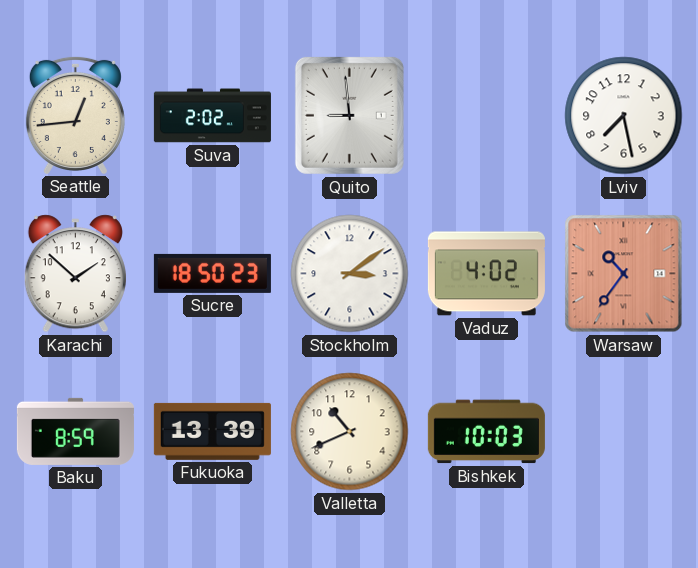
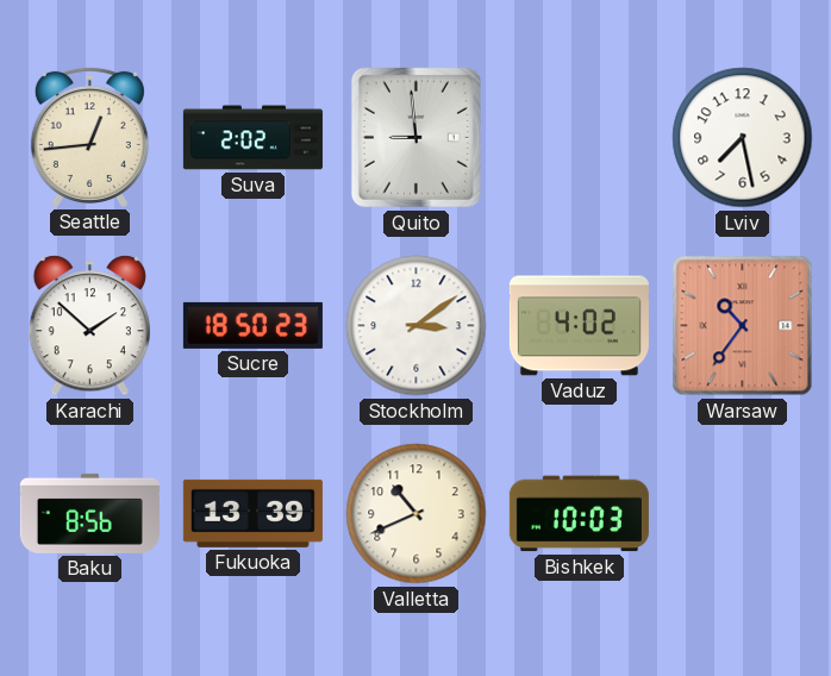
Baku: 8:59 -> 8:56
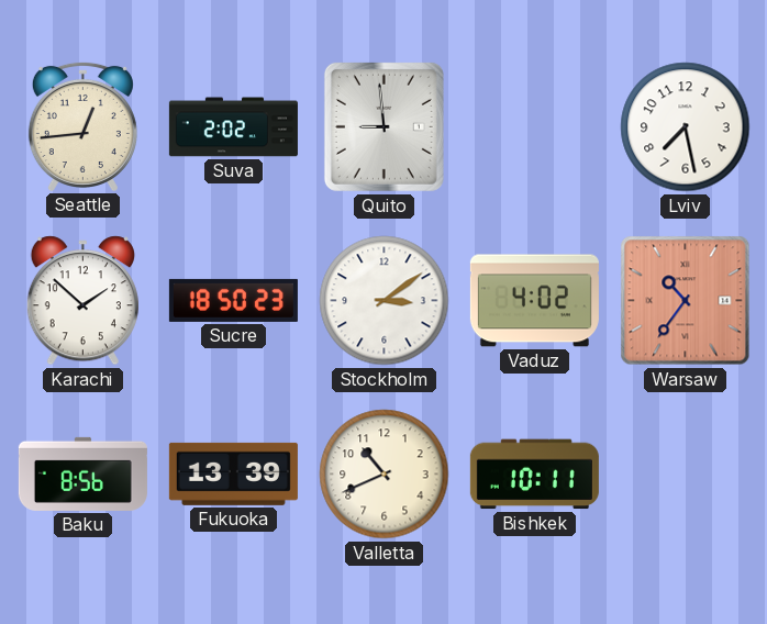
Bishkek: 10:03 -> 10:11
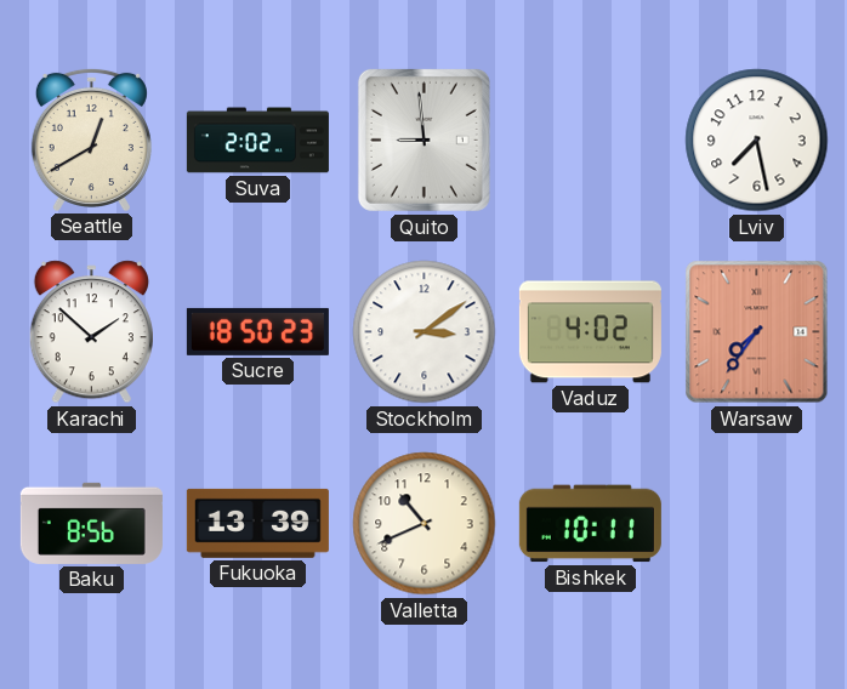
Seattle: 12:44 -> 12:40
Warsaw: 10:36 -> 7:36
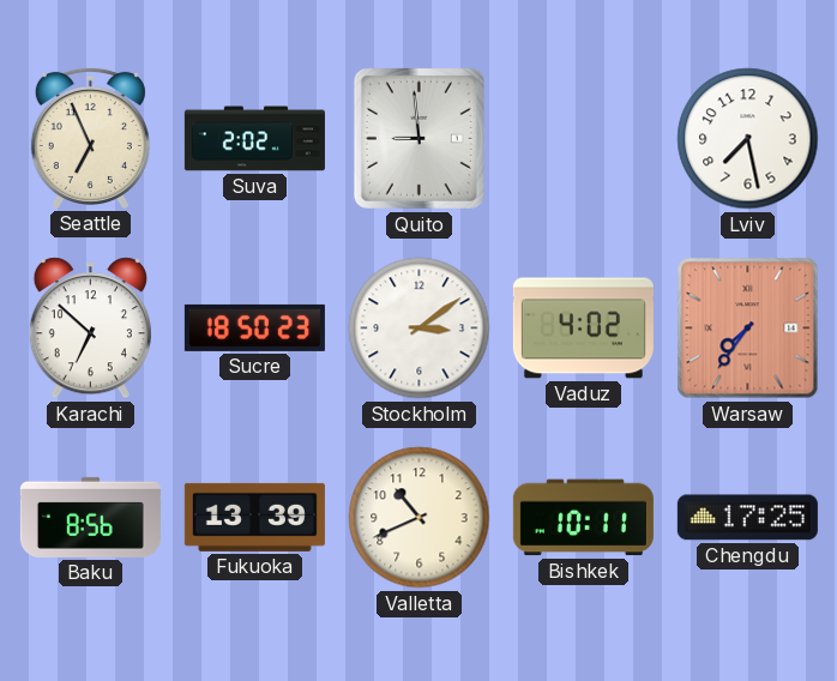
Seattle: 12:40 -> 6:56
Karachi: 1:52 -> 6:52
Chengdu: none -> 17:25
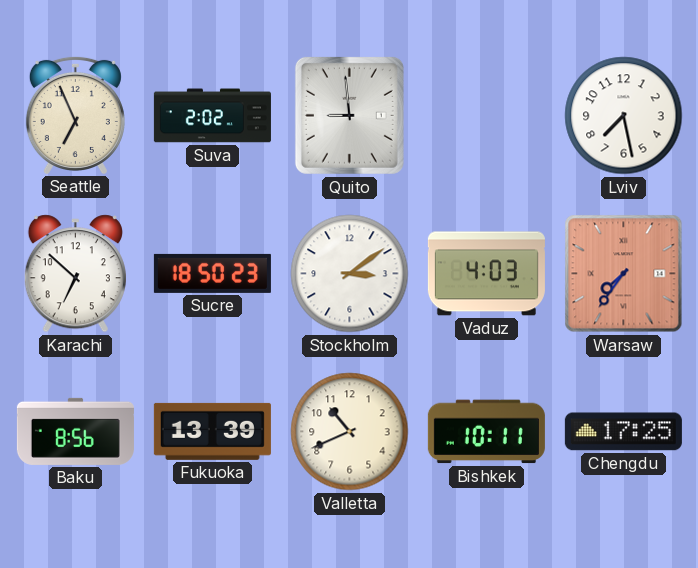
Vaduz: 4:02 -> 4:03
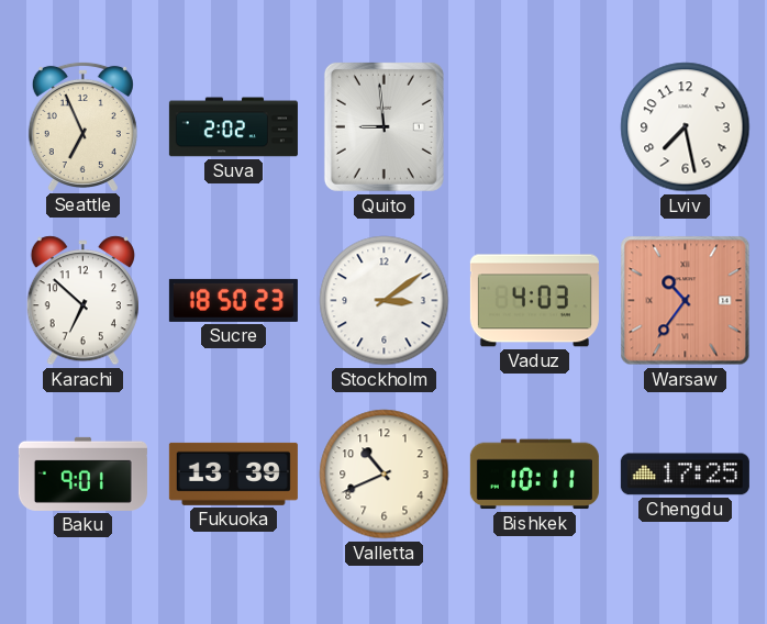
Warsaw: 7:36 -> 10:36
Baku: 8:56 -> 9:01
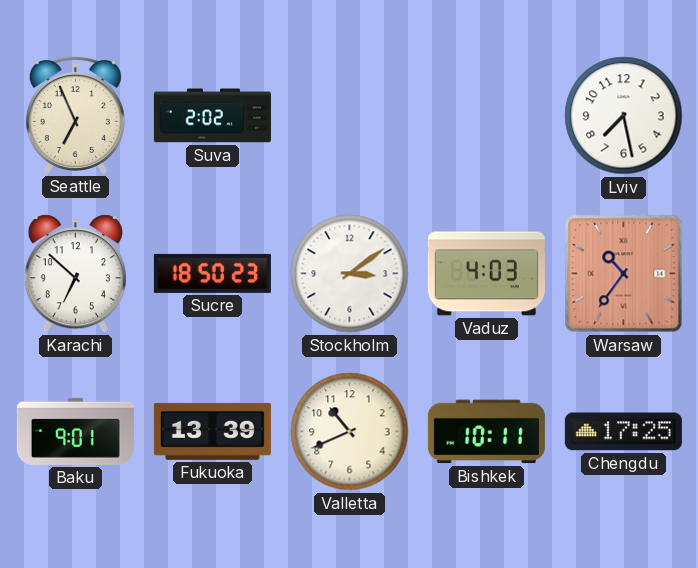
Quito: 8:59 -> none
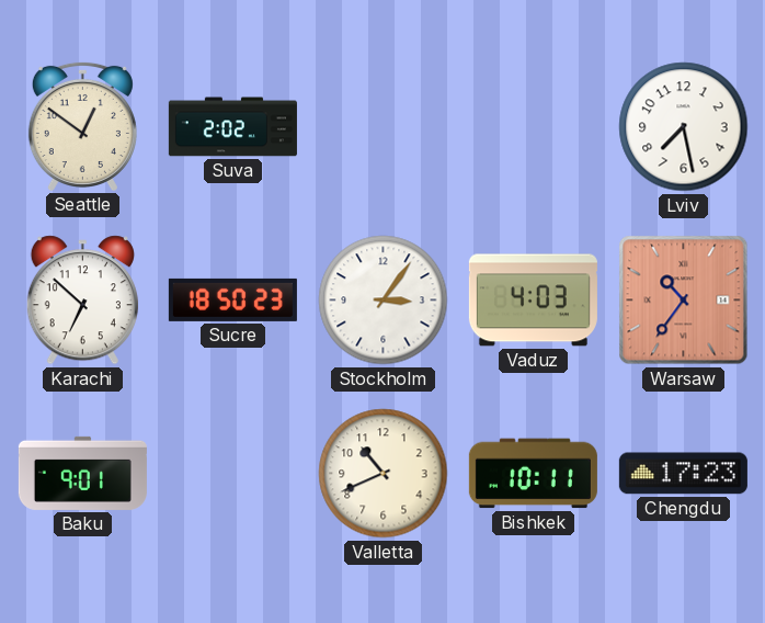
Seattle: 6:56 -> 12:51
Stockholm: 3:09 -> 3:06
Fukuoka: 13:39 -> none
Chengdu: 17:25 -> 17:23
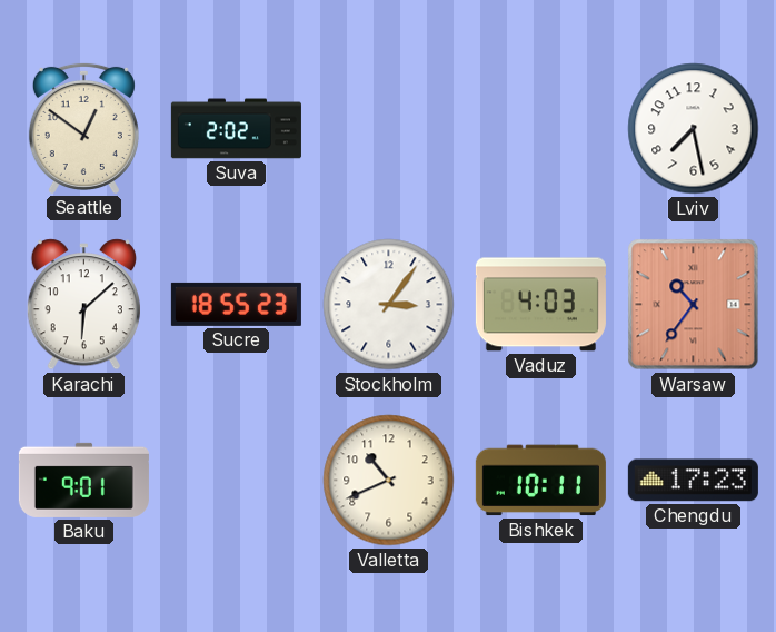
Karachi: 6:52 -> 6:08
Sucre: 18:50 -> 18:55
